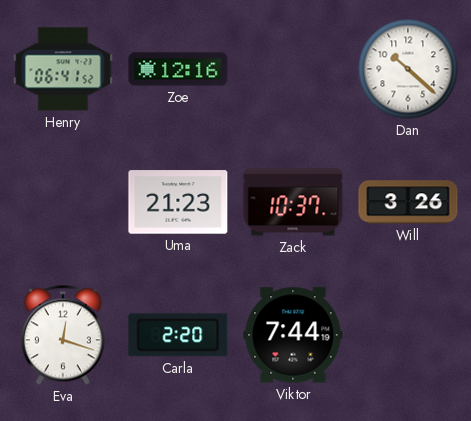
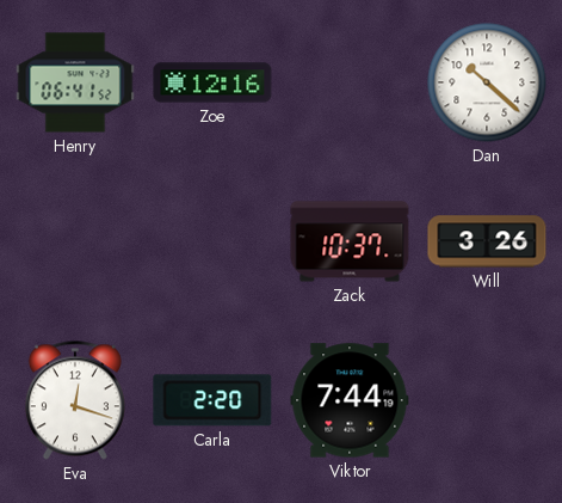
Uma: 21:23 -> none
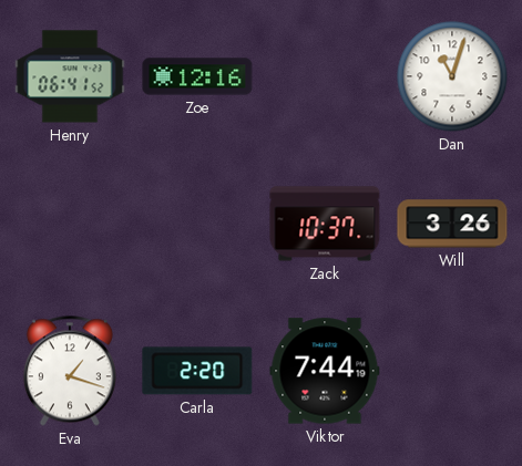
Dan: 10:22 -> 11:03
Eva: 12:18 -> 1:18
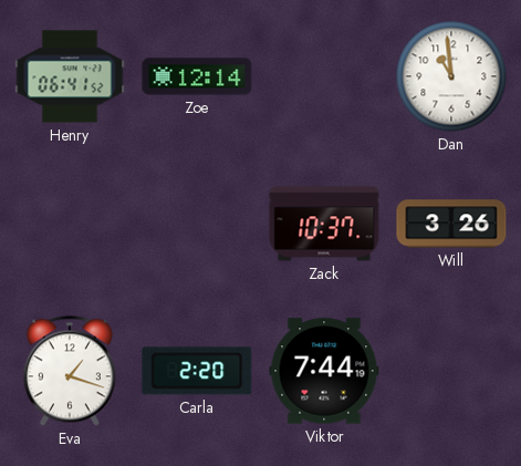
Zoe: 12:16 -> 12:14
Dan: 11:03 -> 10:59
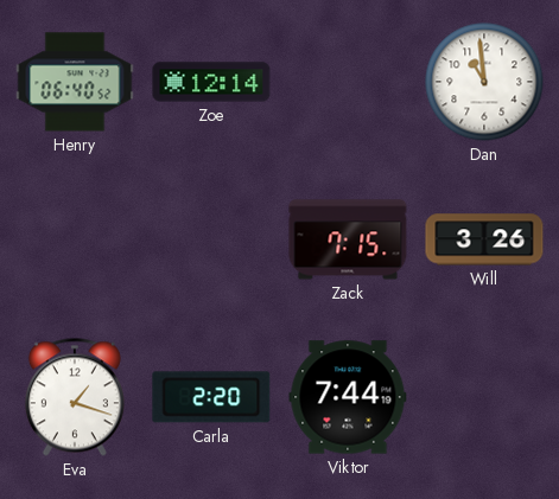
Henry: 06:41 -> 06:40
Zack: 10:37 -> 7:15
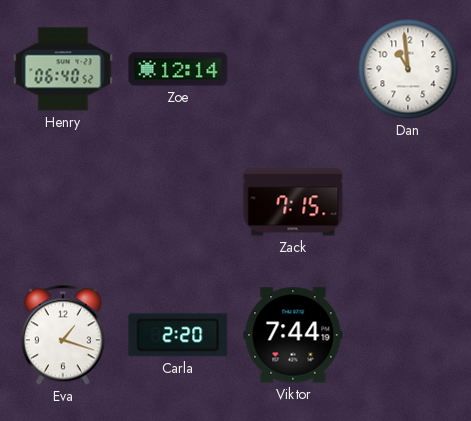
Will: 3:26 -> none
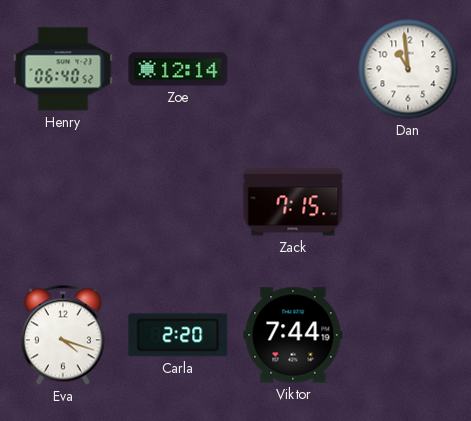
Eva: 1:18 -> 4:18
